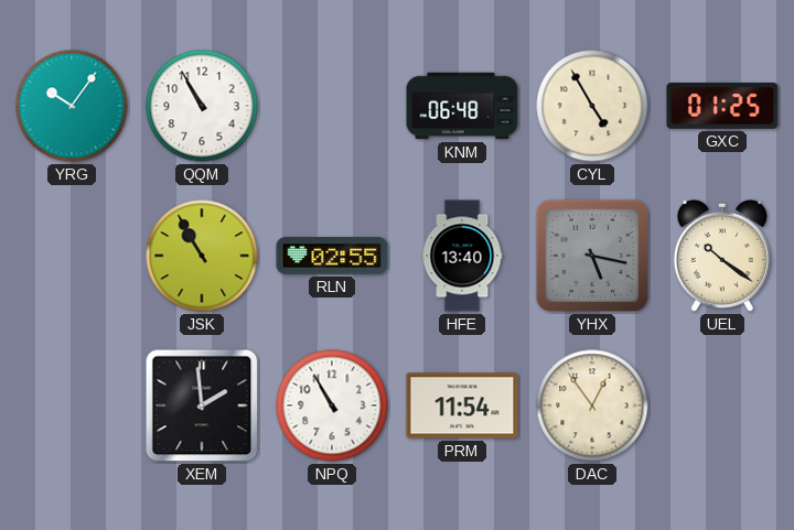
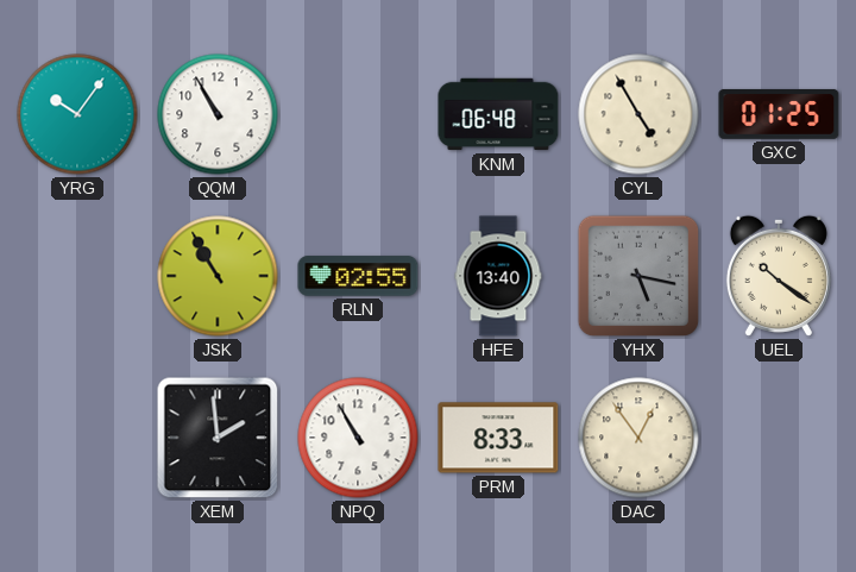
PRM: 11:54 -> 8:33
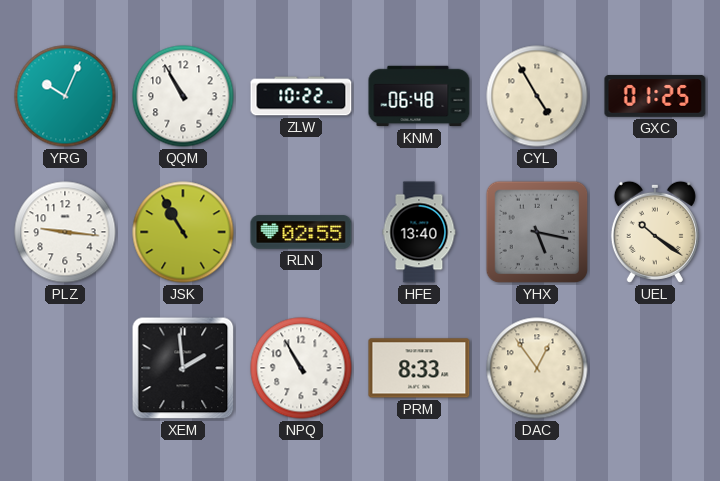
YRG: 10:06 -> 10:04
ZLW: none -> 10:22
PLZ: none -> 9:16
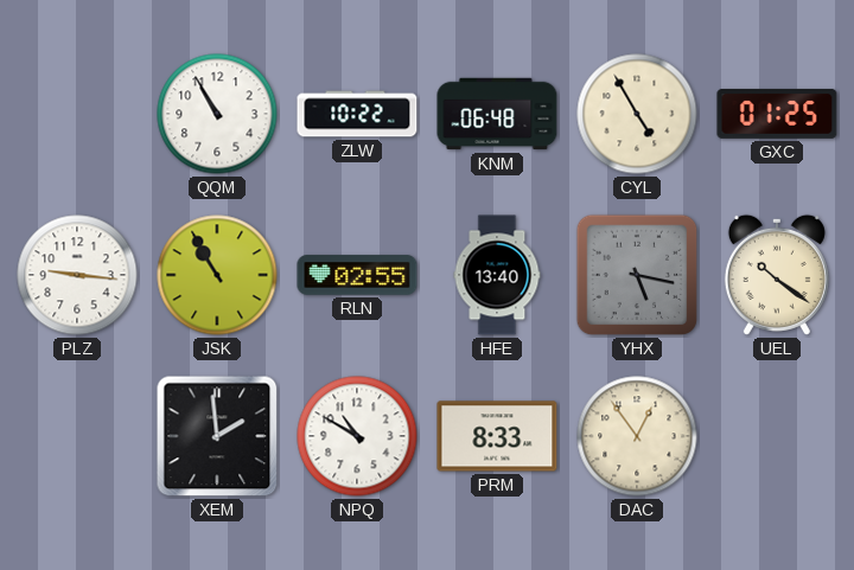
YRG: 10:04 -> none
NPQ: 10:55 -> 10:50
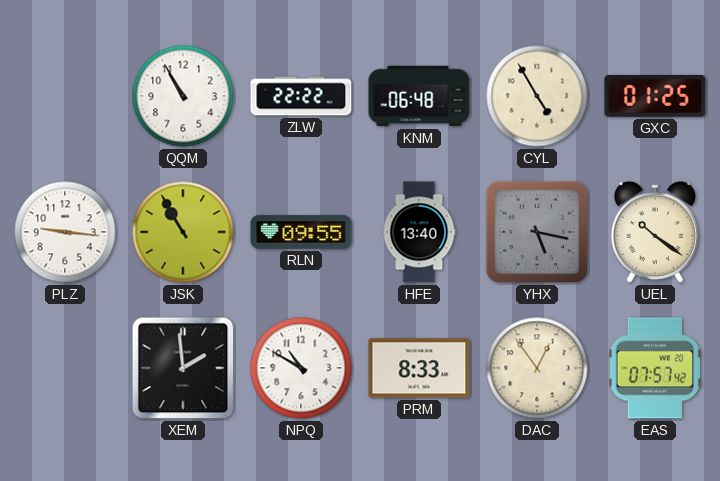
ZLW: 10:22 -> 22:22
RLN: 02:55 -> 09:55
EAS: none -> 07:57
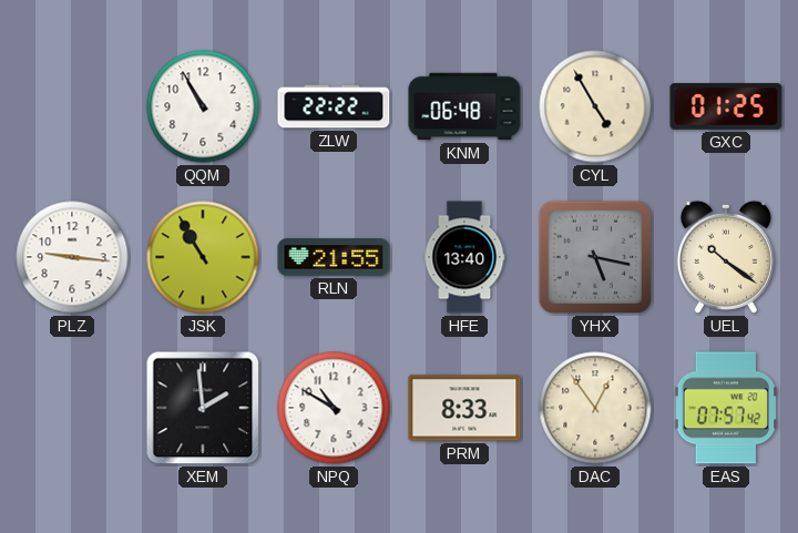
RLN: 09:55 -> 21:55
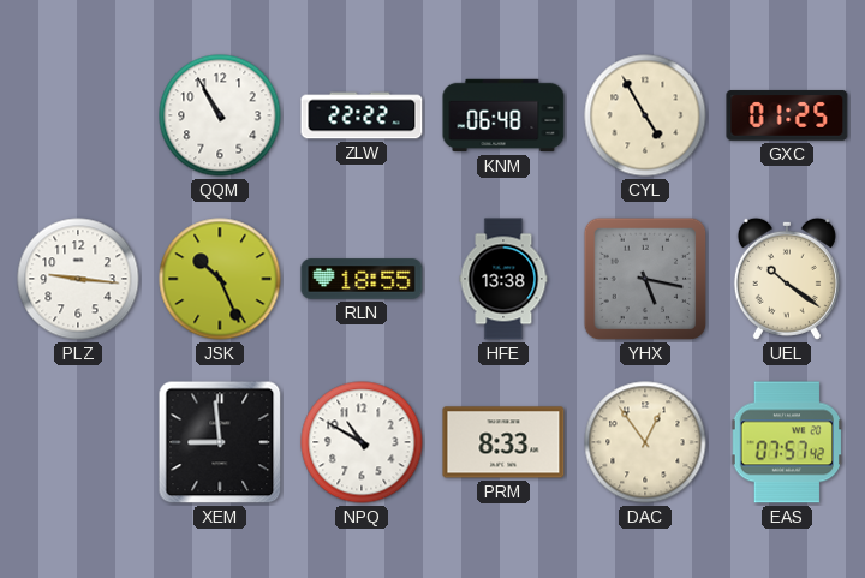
JSK: 10:55 -> 10:26
RLN: 21:55 -> 18:55
HFE: 13:40 -> 13:38
XEM: 1:59 -> 8:59
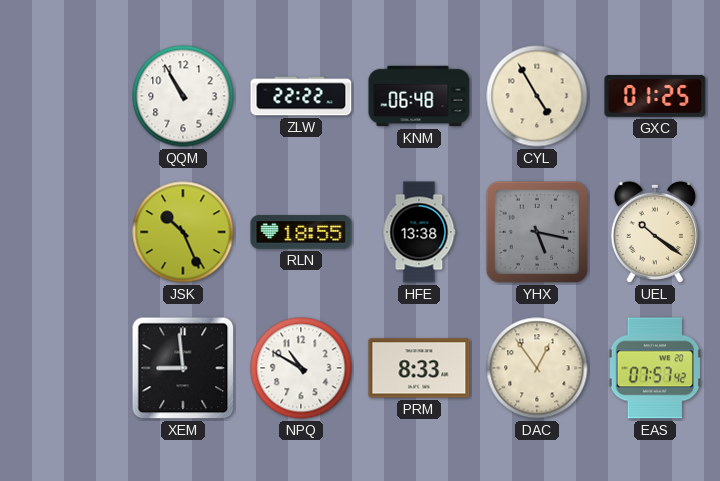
PLZ: 9:16 -> none
